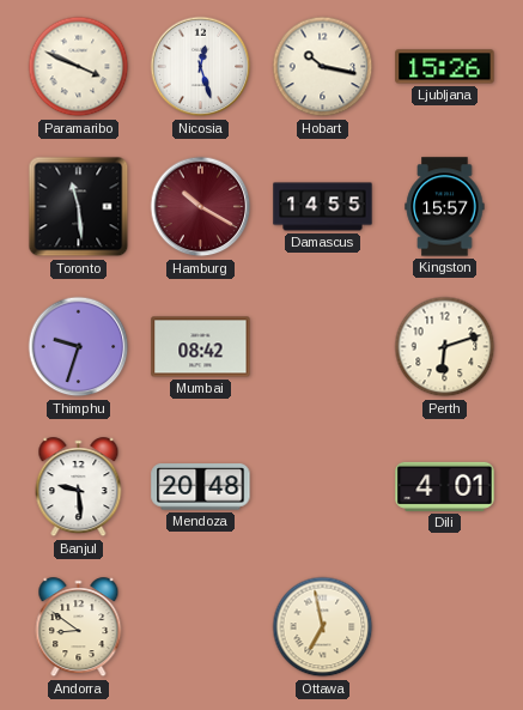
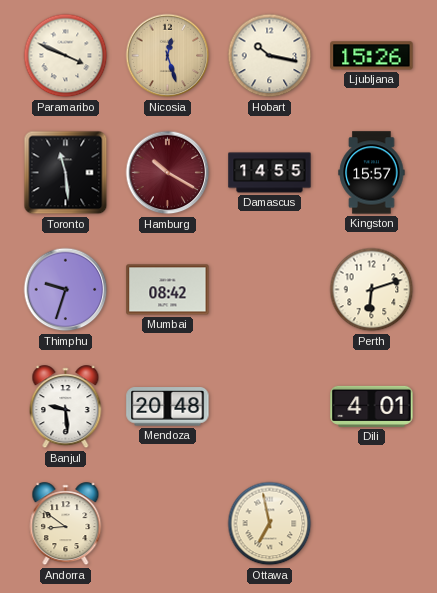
Nicosia dial: white -> champagne
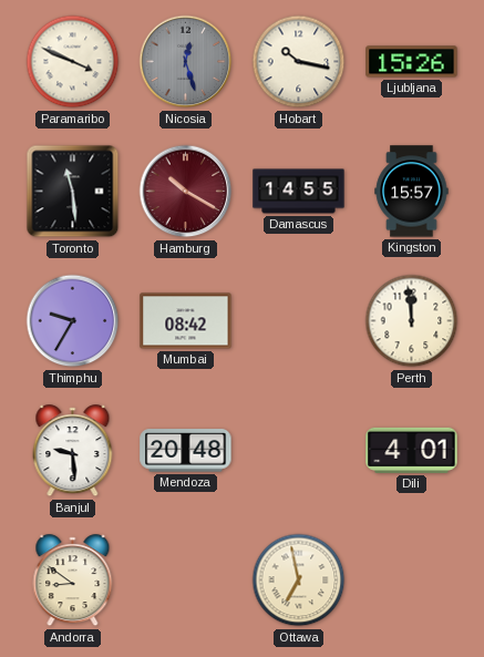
Nicosia dial: champagne -> grey
Thimphu: 9:33 -> 9:35
Perth: 6:12 -> 11:59
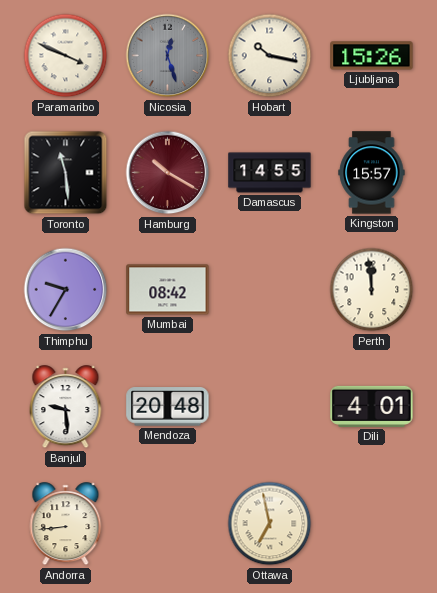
Andorra: 8:51 -> 8:44
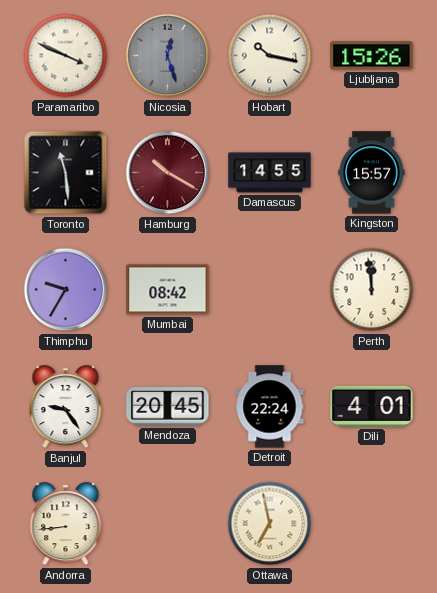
Banjul: 9:29 -> 9:24
Mendoza: 20:48 -> 20:45
Detroit: none -> 22:24
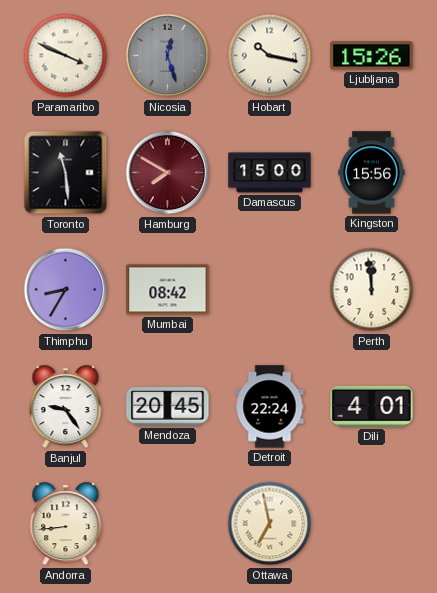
Hamburg: 10:20 -> 7:50
Damascus: 14:55 -> 15:00
Kingston: 15:57 -> 15:56
Thimphu: 9:35 -> 8:35
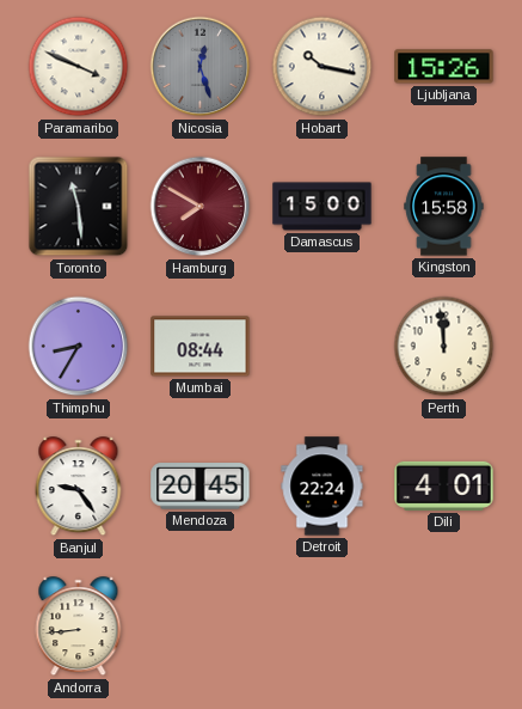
Kingston: 15:56 -> 15:58
Mumbai: 08:42 -> 08:44
Ottawa: 6:58 -> none
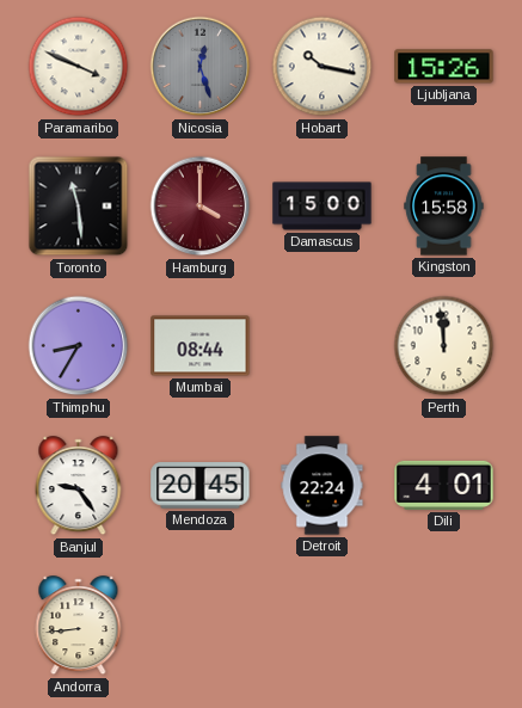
Hamburg: 7:50 -> 4:00
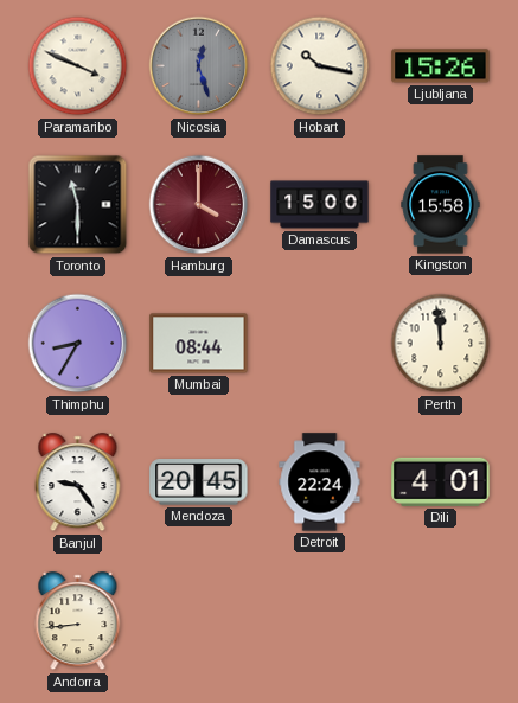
Toronto: 11:29 -> 11:30
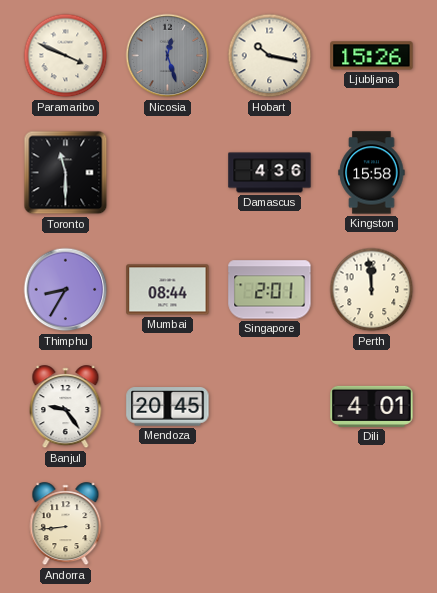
Hamburg: 4:00 -> none
Damascus: 15:00 -> 4:36
Singapore: none -> 2:01
Detroit: 22:24 -> none
